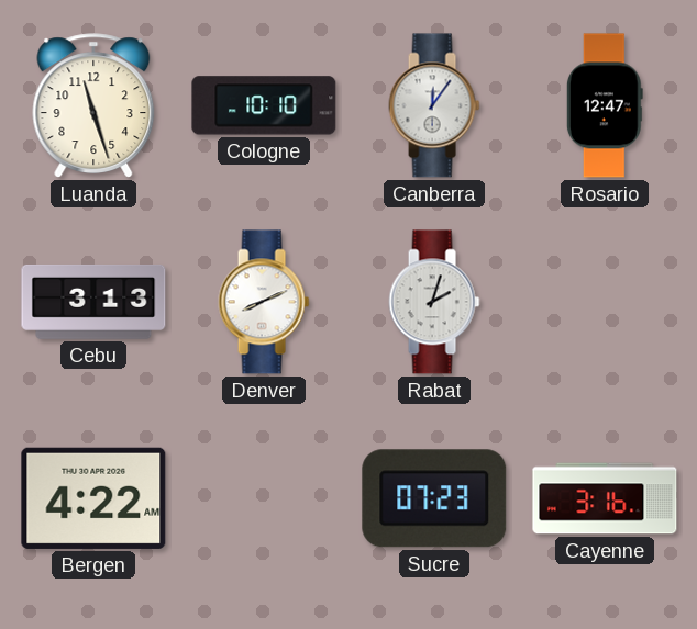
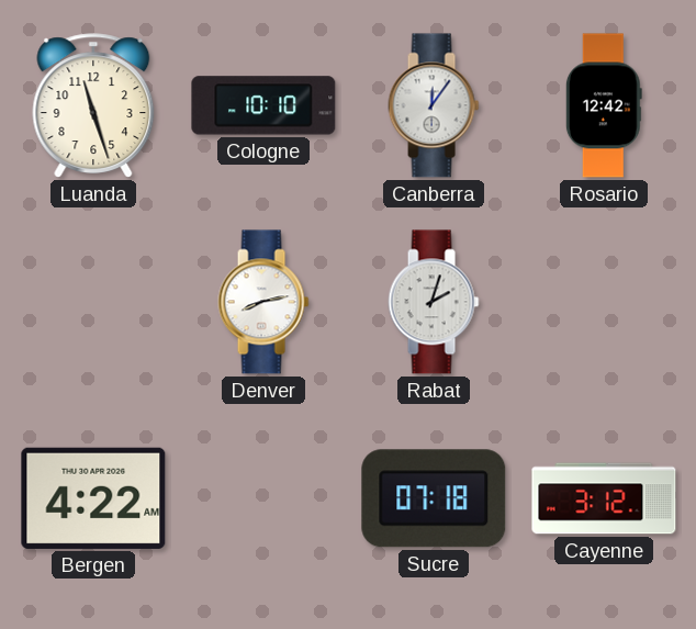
Rosario: 12:47 -> 12:42
Cebu: 3:13 -> none
Denver: 8:11 -> 8:13
Sucre: 07:23 -> 07:18
Cayenne: 3:16 -> 3:12
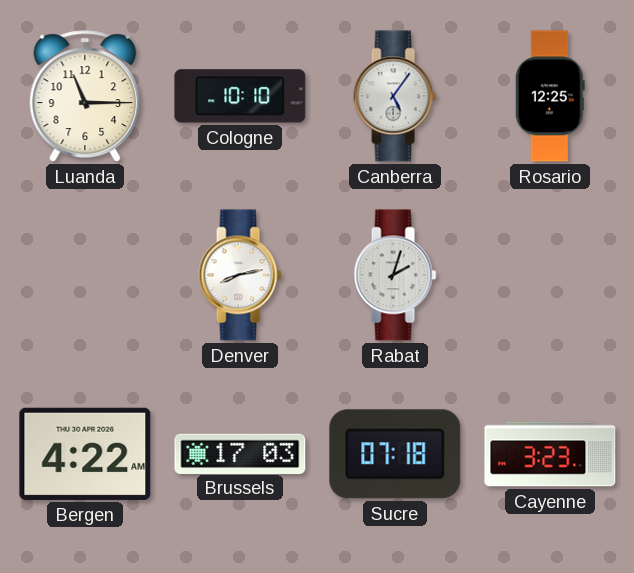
Luanda: 11:27 -> 11:15
Canberra: 12:06 -> 5:06
Rosario: 12:42 -> 12:25
Brussels: none -> 17:03
Cayenne: 3:12 -> 3:23
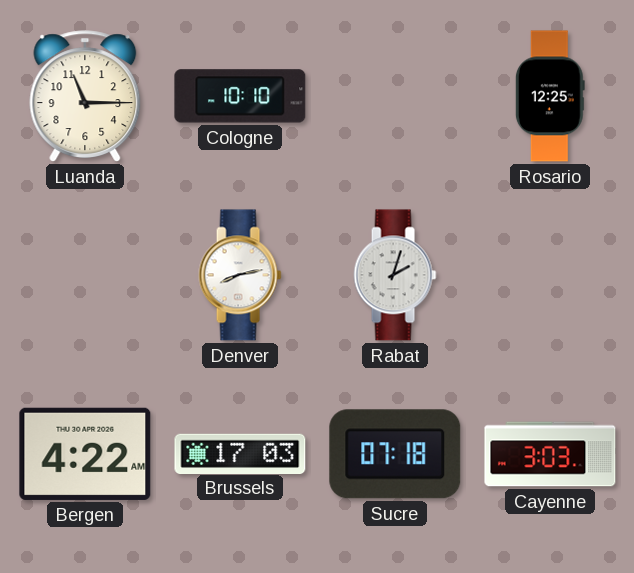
Canberra: 5:06 -> none
Cayenne: 3:23 -> 3:03
